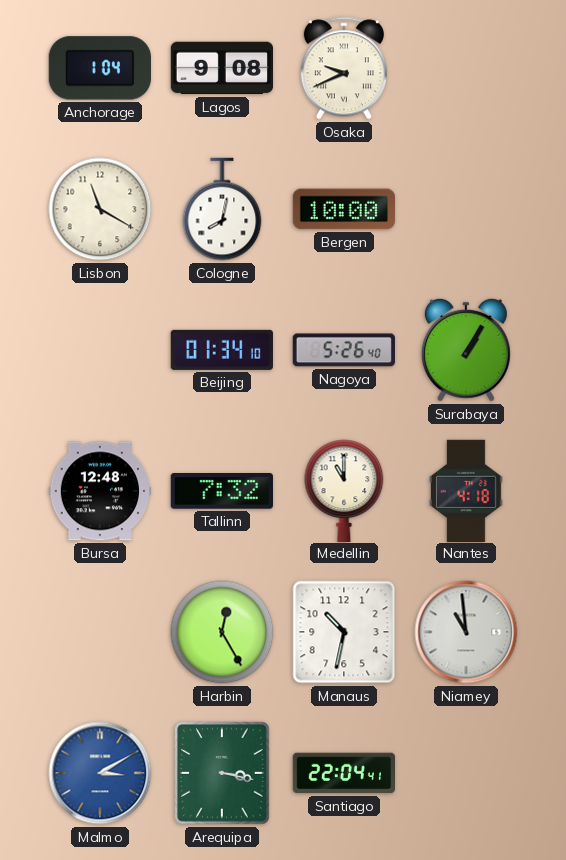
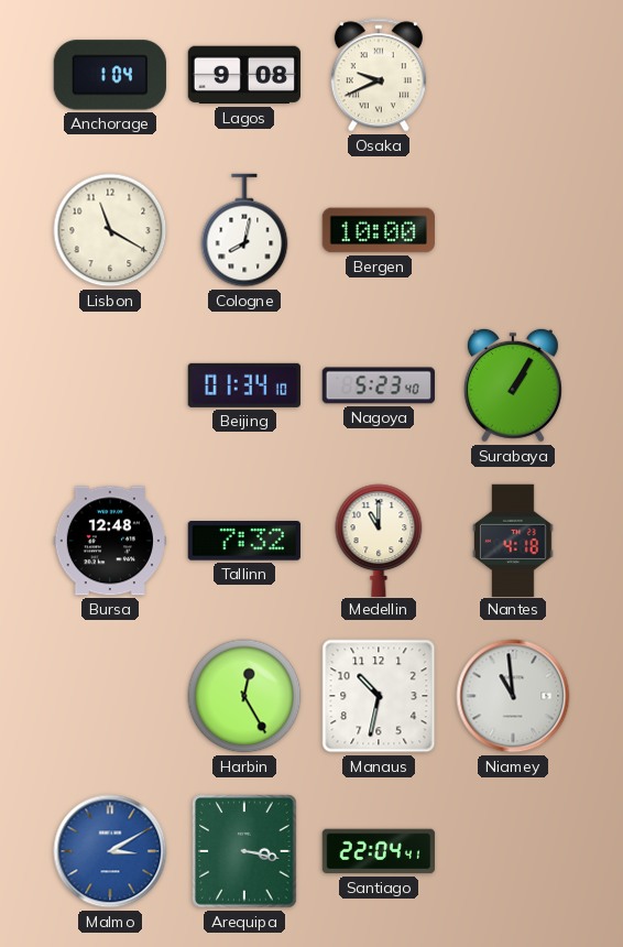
Nagoya: 5:26 -> 5:23
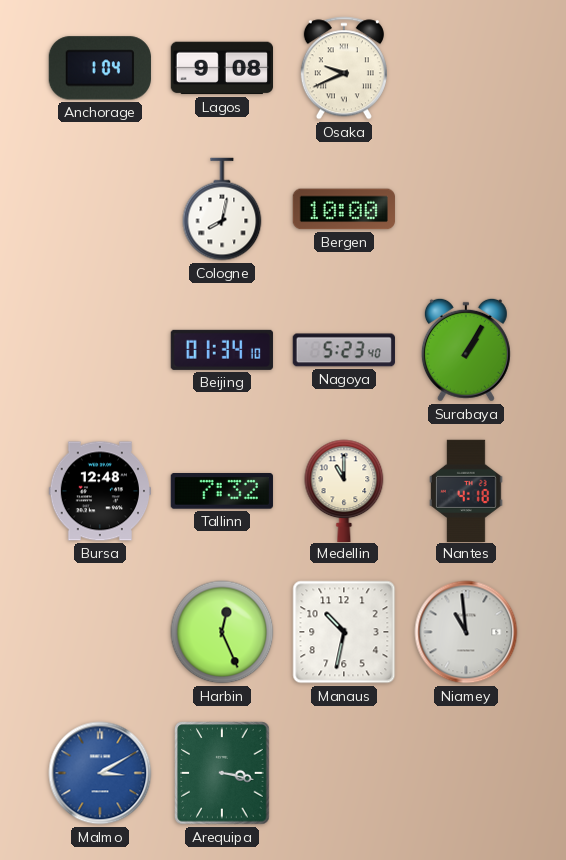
Lisbon: 11:20 -> none
Harbin: 12:25 -> 12:26
Santiago: 22:04 -> none
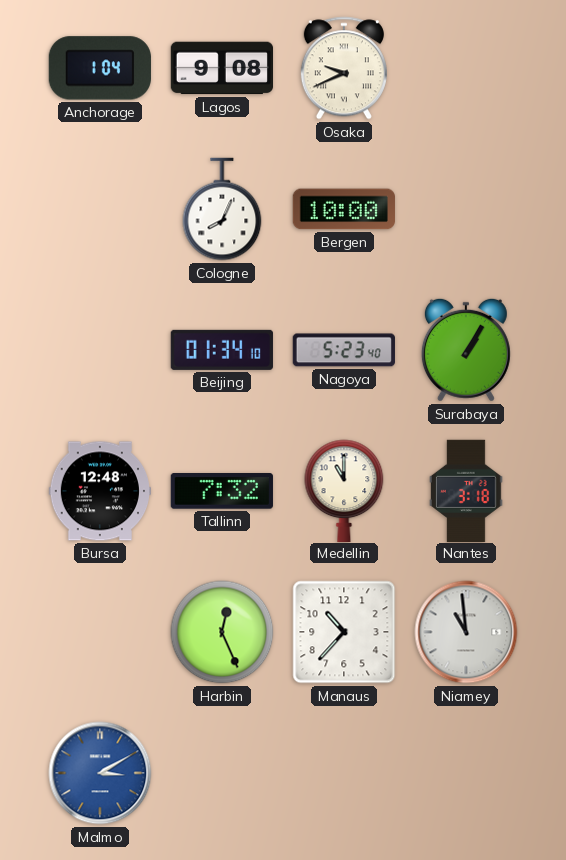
Cologne: 8:02 -> 8:04
Nantes: 4:18 -> 3:18
Manaus: 10:32 -> 10:37
Arequipa: 3:17 -> none
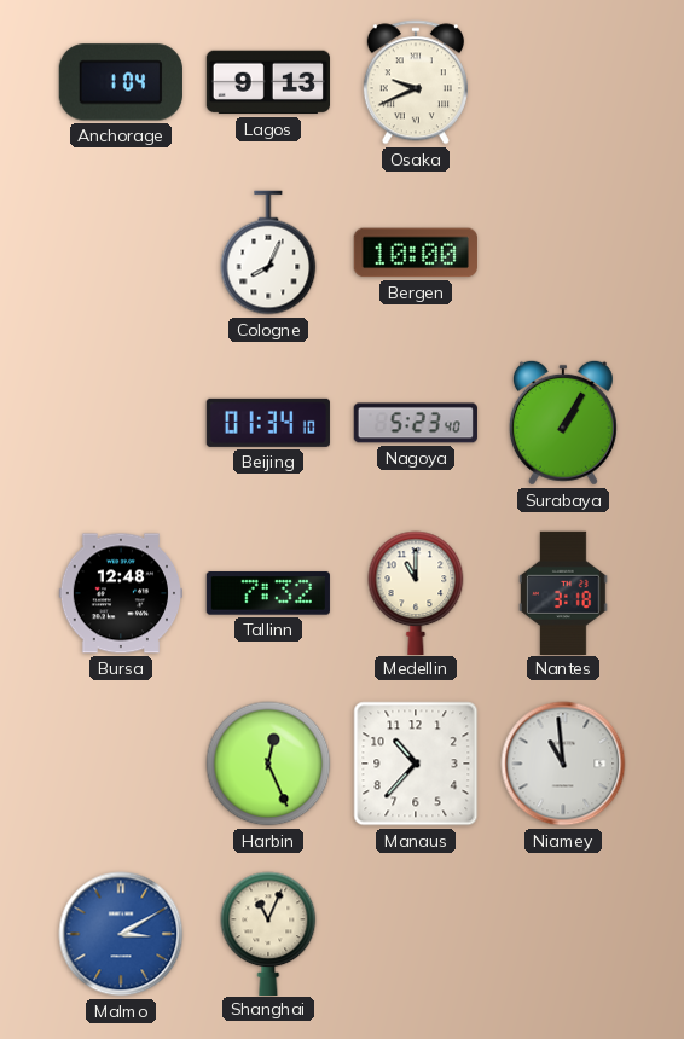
Lagos: 9:08 -> 9:13
Shanghai: none -> 11:04
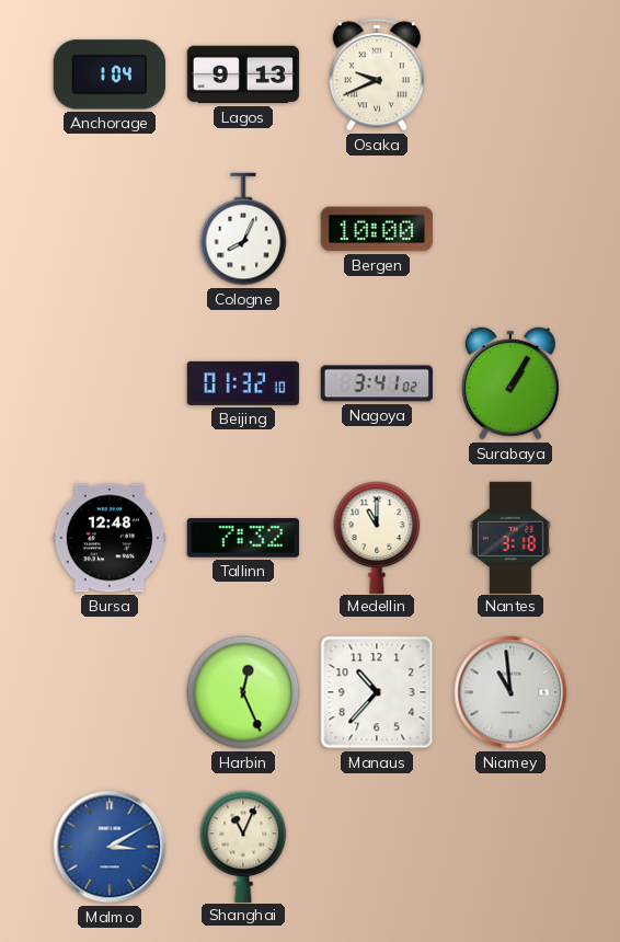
Beijing: 01:34 -> 01:32
Nagoya: 5:23 -> 3:41
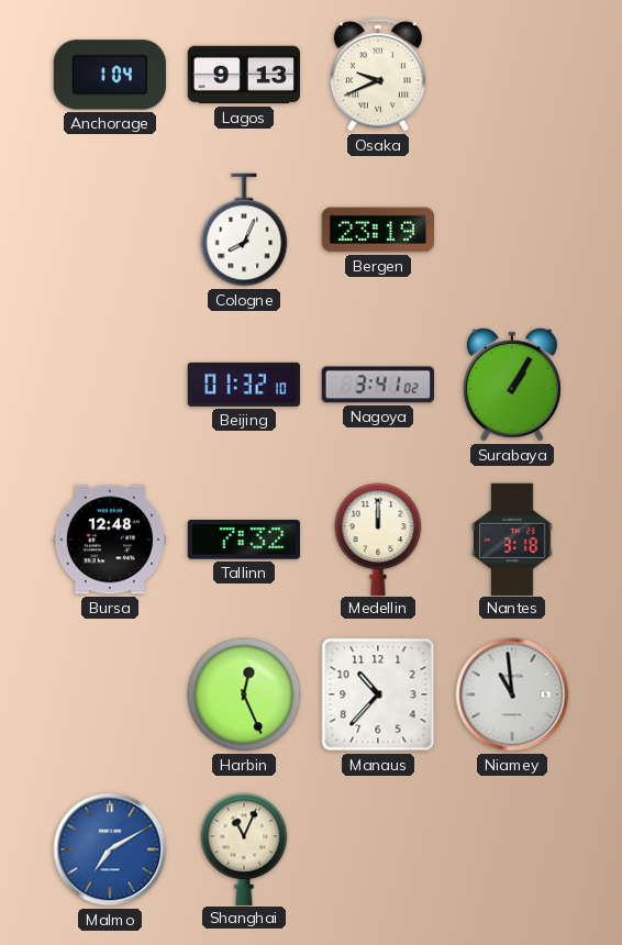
Bergen: 10:00 -> 23:19
Medellin: 11:00 -> 12:00
Malmo: 3:10 -> 7:10
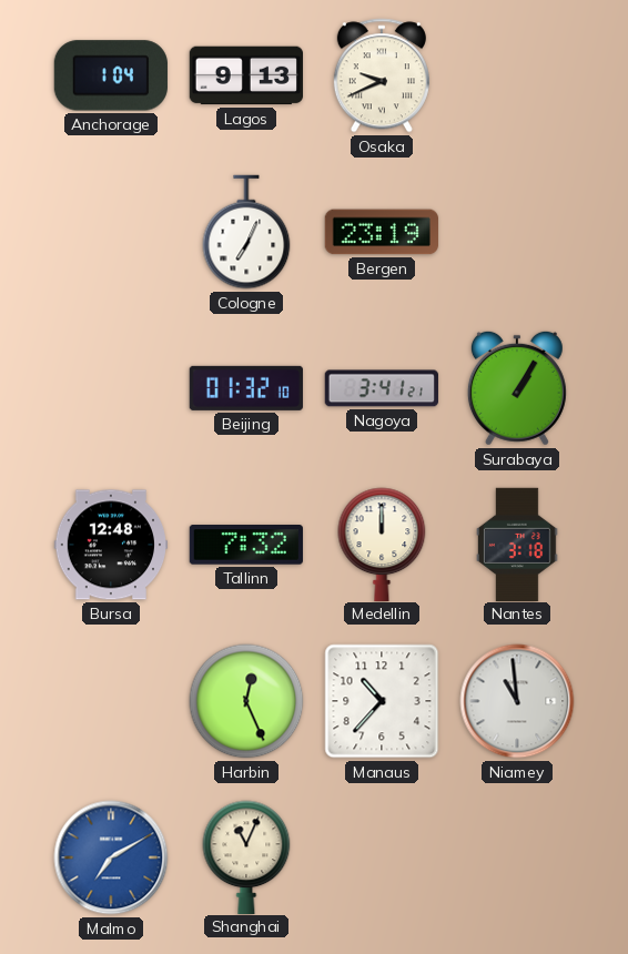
Cologne: 8:04 -> 7:04
Nagoya: 3:41:02 -> 3:41:21
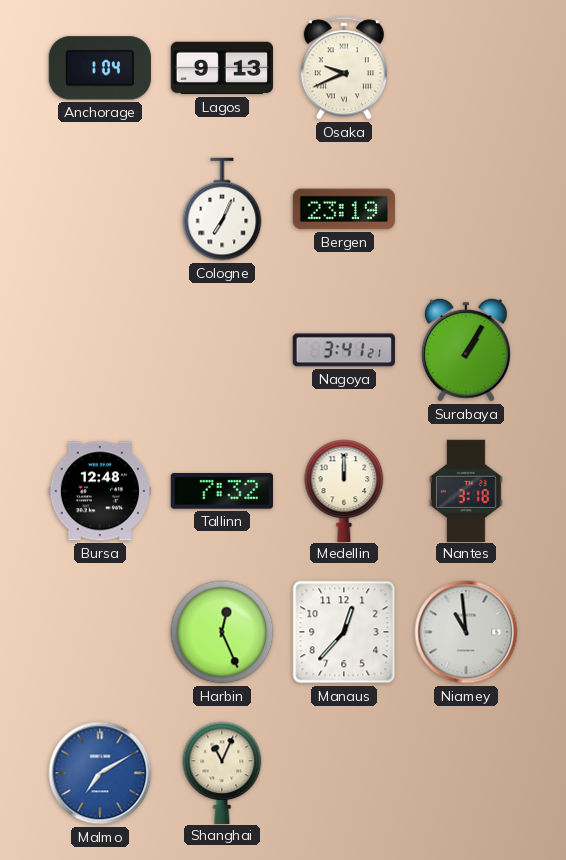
Beijing: 01:32 -> none
Manaus: 10:37 -> 12:37
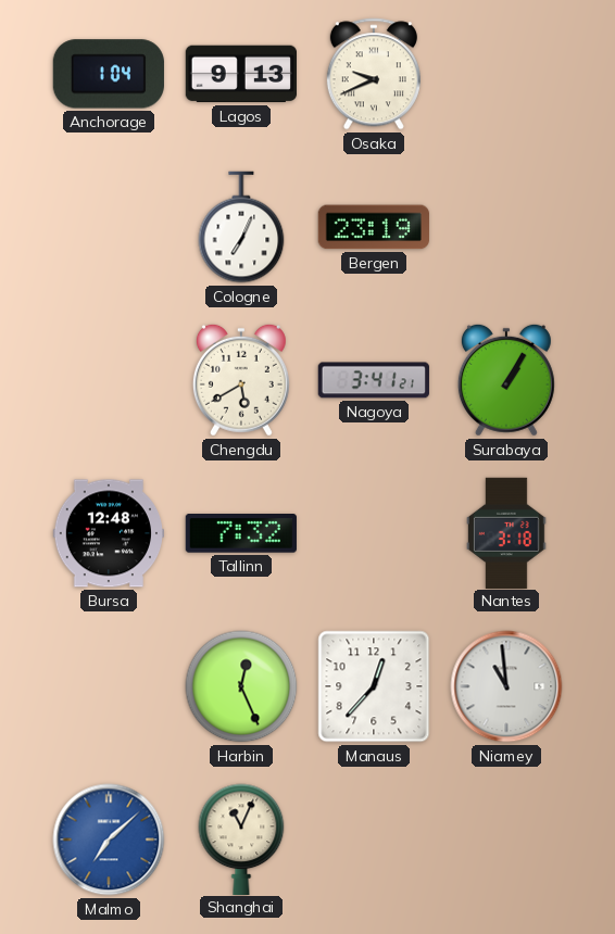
Chengdu: none -> 5:40
Medellin: 12:00 -> none
Malmo: 7:10 -> 7:08
